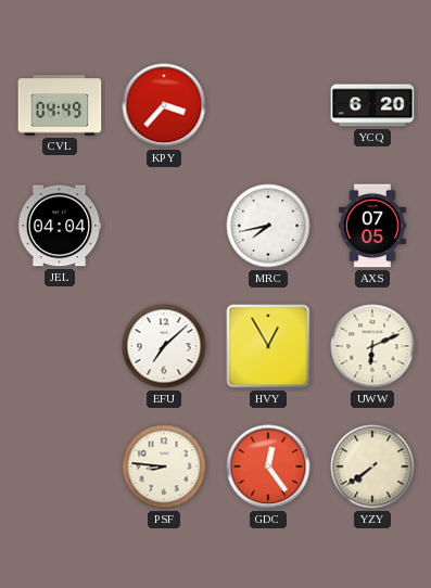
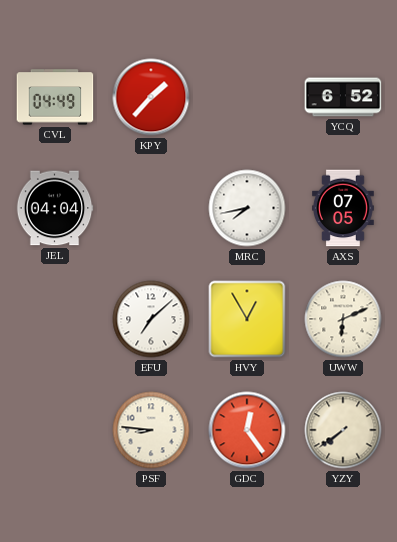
KPY: 3:37 -> 1:37
YCQ: 6:20 -> 6:52
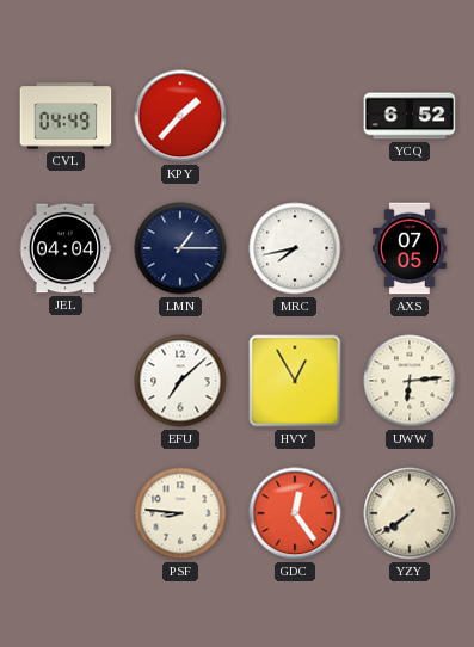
LMN: none -> 1:15
UWW: 6:11 -> 6:14
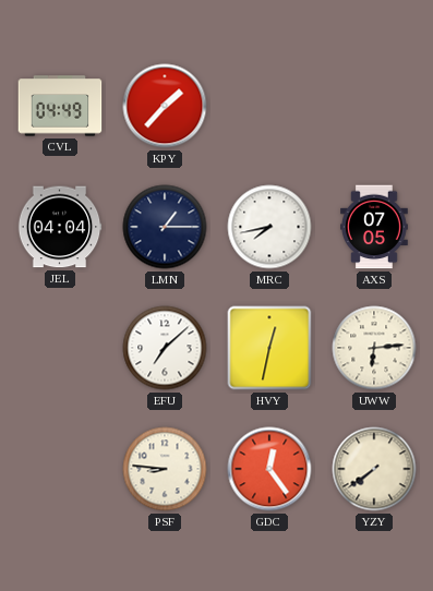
YCQ: 6:52 -> none
HVY: 12:55 -> 12:32
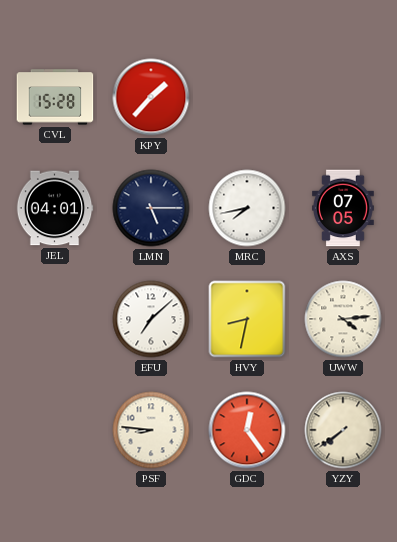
CVL: 04:49 -> 15:28
JEL: 04:04 -> 04:01
LMN: 1:15 -> 5:15
HVY: 12:32 -> 8:32
UWW: 6:14 -> 4:14
